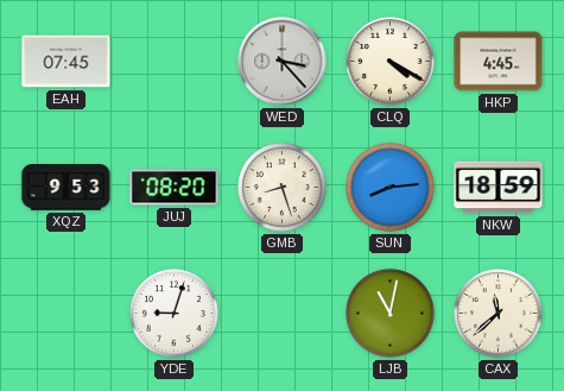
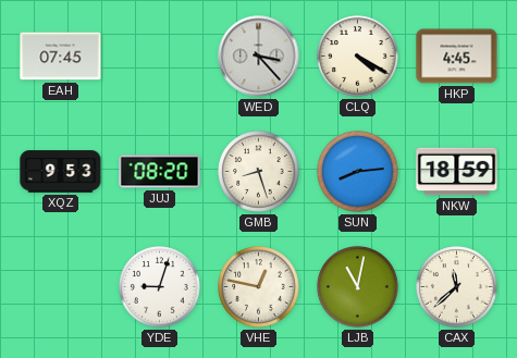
VHE: none -> 12:47
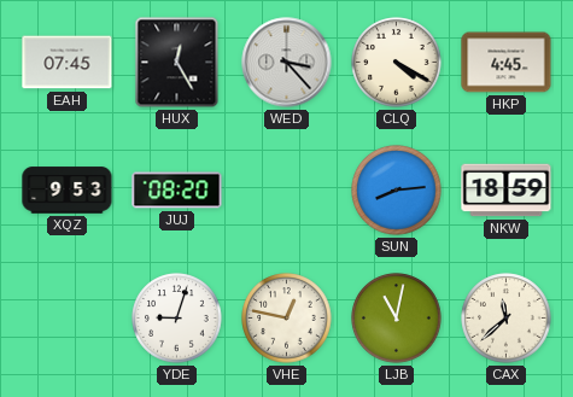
HUX: none -> 12:25
GMB: 8:27 -> none
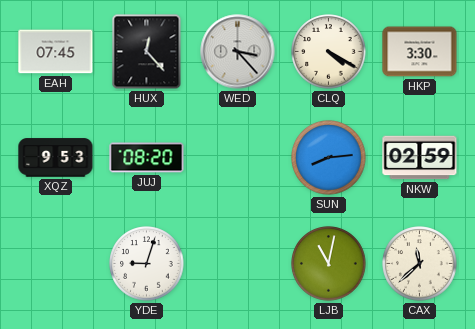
HUX: 12:25 -> 12:23
HKP: 4:45 -> 3:30
NKW: 18:59 -> 02:59
VHE: 12:47 -> none
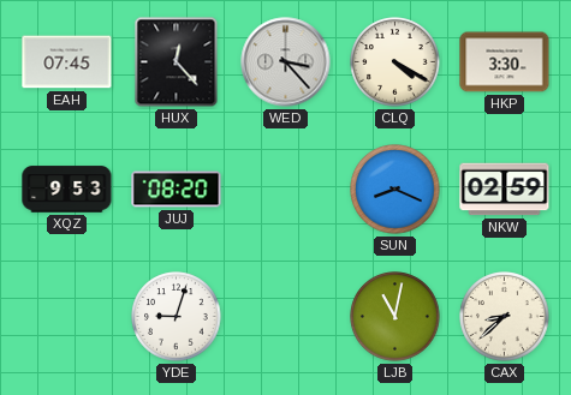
SUN: 8:14 -> 8:19
CAX: 11:38 -> 8:38
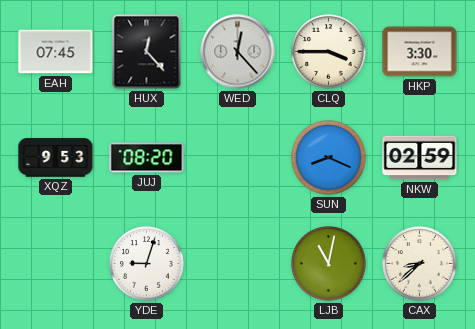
WED: 3:23 -> 12:23
CLQ: 4:20 -> 3:45
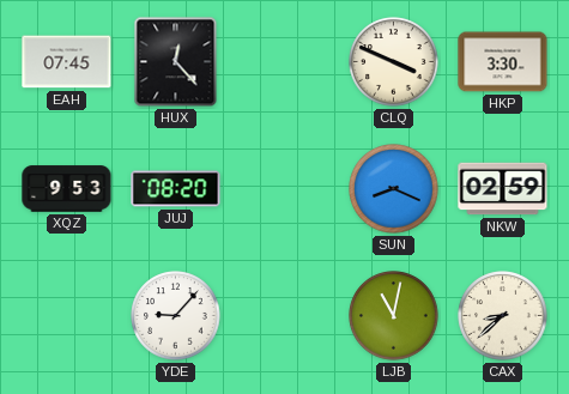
WED: 12:23 -> none
CLQ: 3:45 -> 3:49
YDE: 9:03 -> 9:07
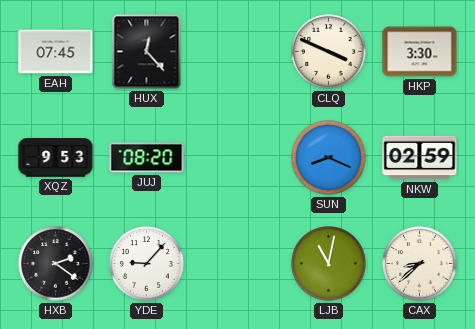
HXB: none -> 2:21
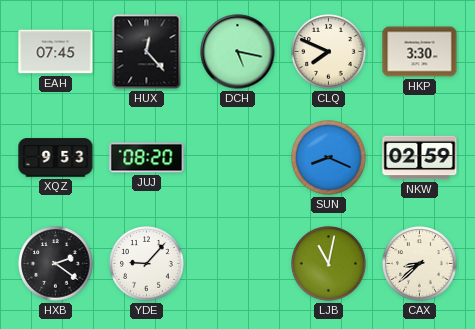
DCH: none -> 5:17
CLQ: 3:49 -> 7:49
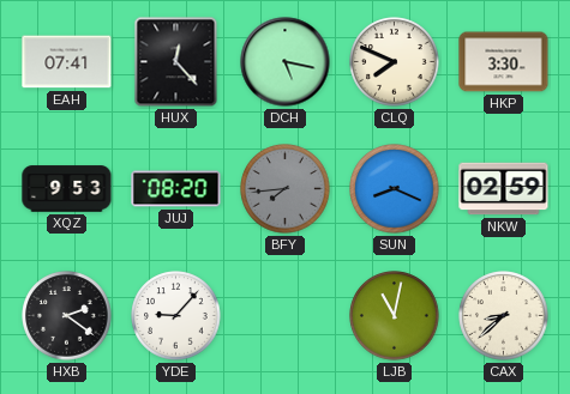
EAH: 07:45 -> 07:41
BFY: none -> 7:44
